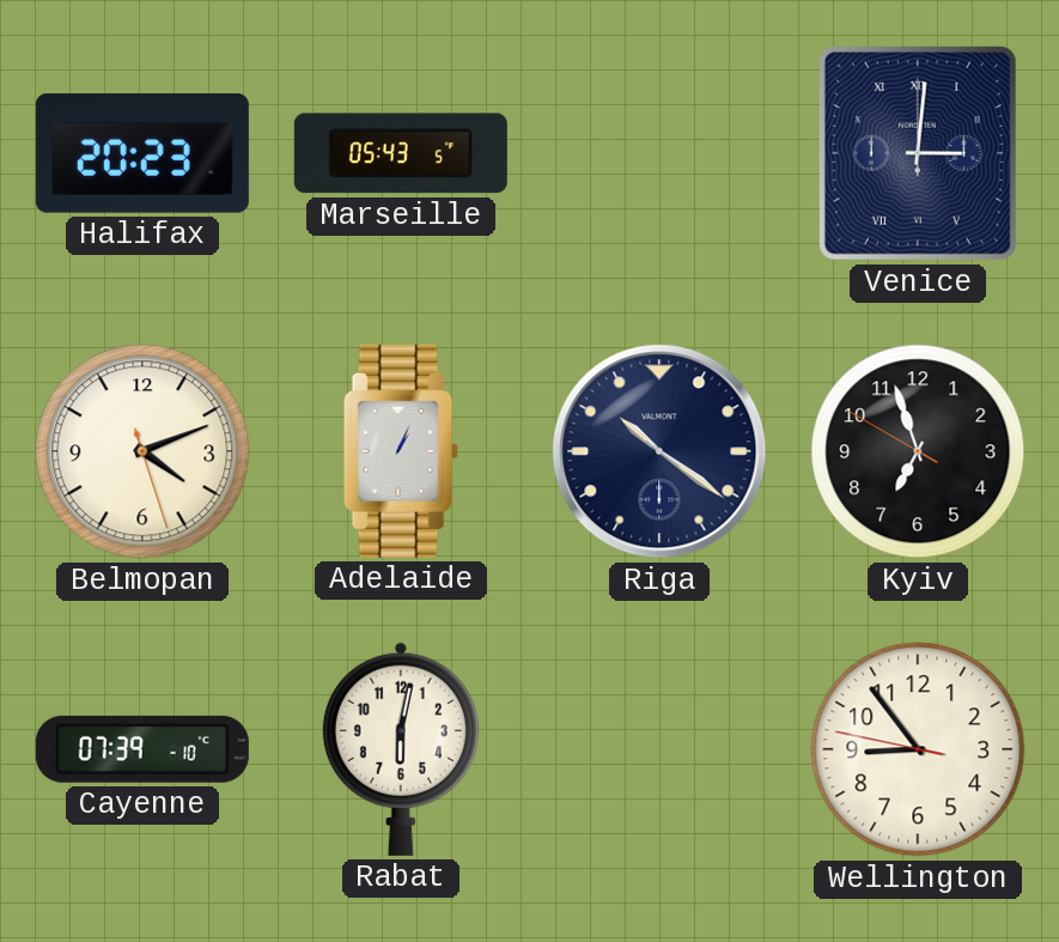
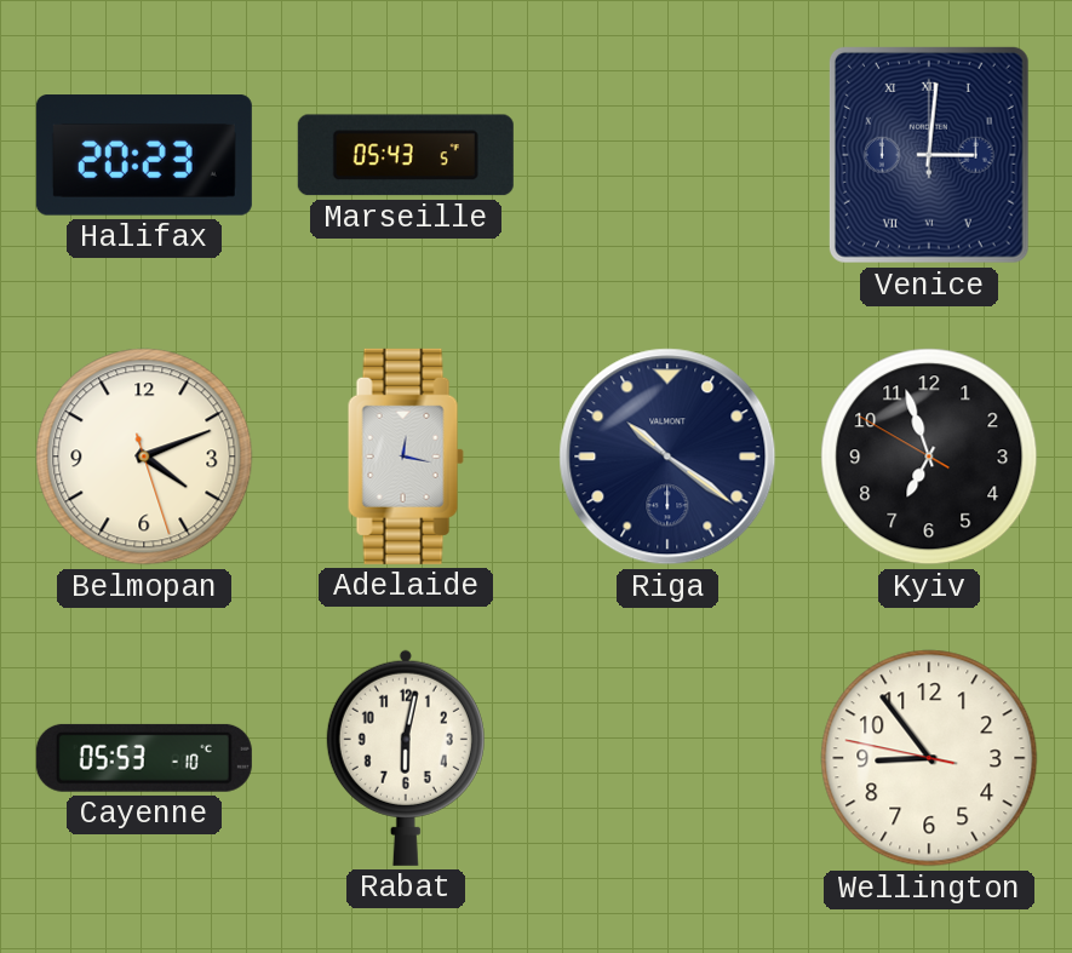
Adelaide: 1:04 -> 12:17
Cayenne: 07:39 -> 05:53
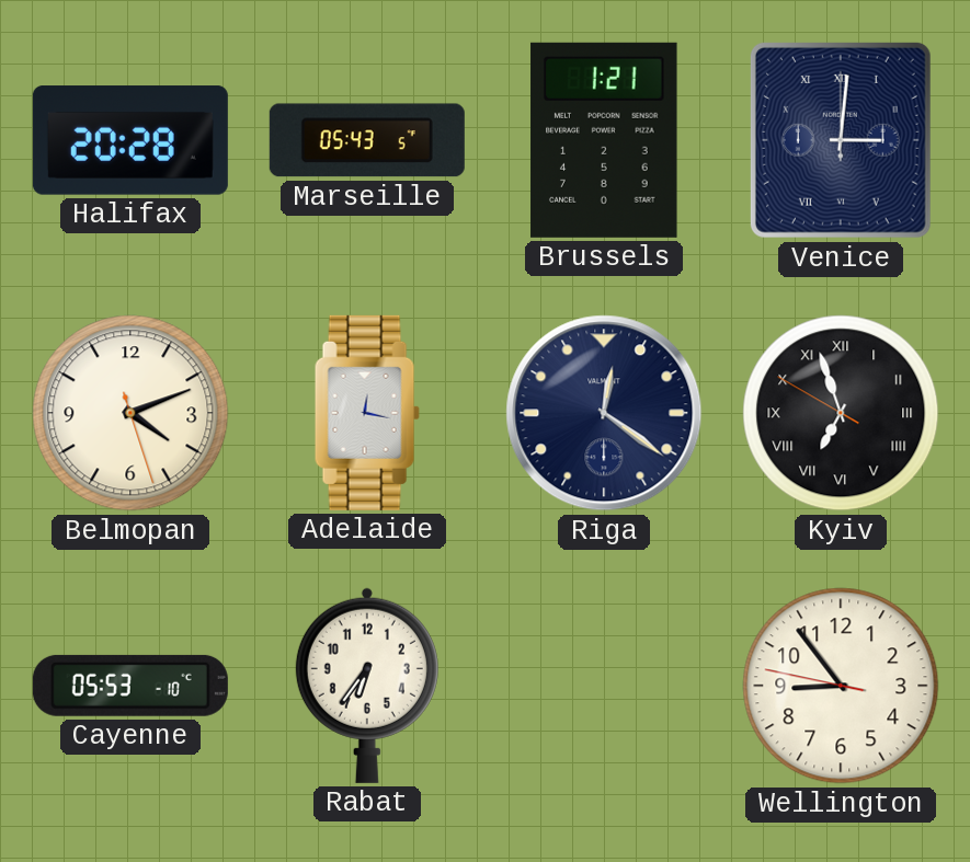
Halifax: 20:23 -> 20:28
Brussels: none -> 1:21
Riga: 10:21 -> 12:21
Kyiv numerals: Arabic -> Roman
Rabat: 6:02 -> 6:36
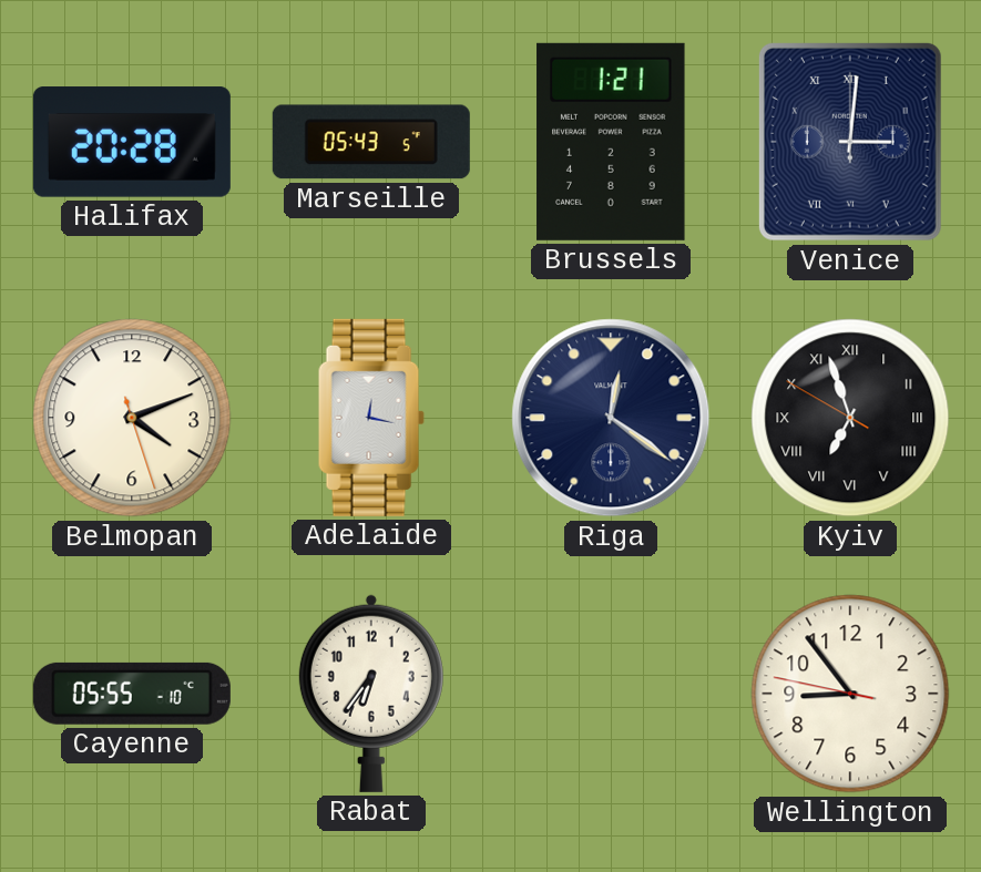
Cayenne: 05:53 -> 05:55
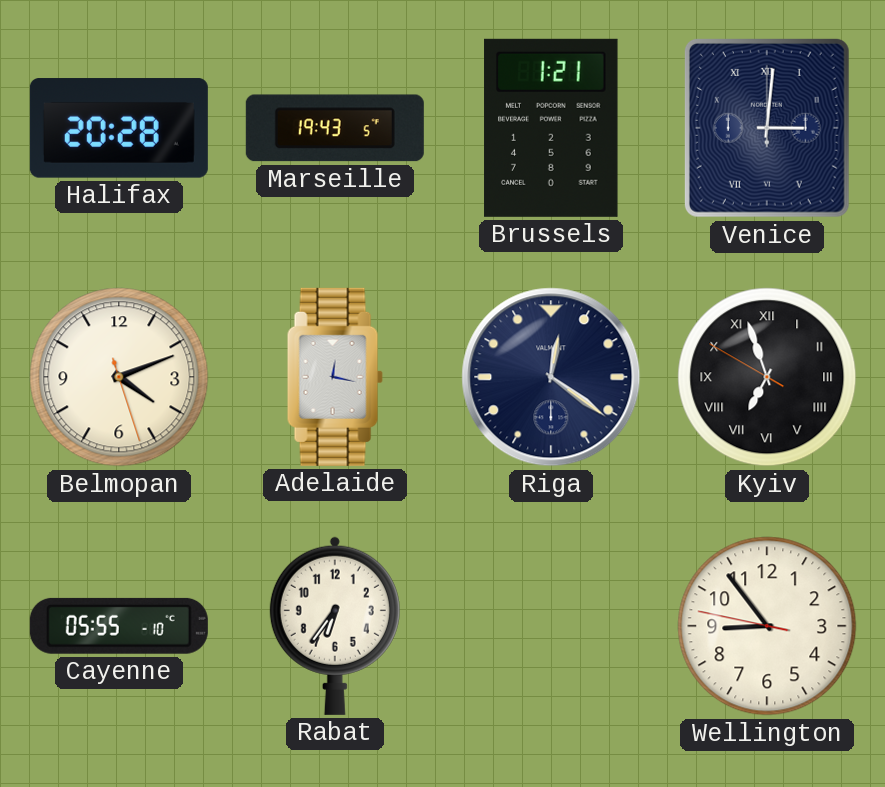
Marseille: 05:43 -> 19:43
